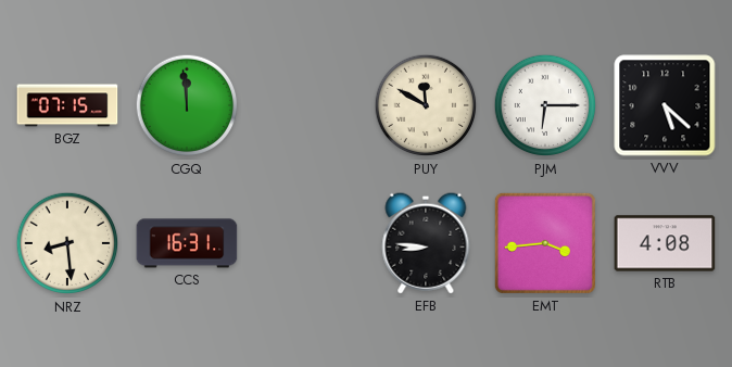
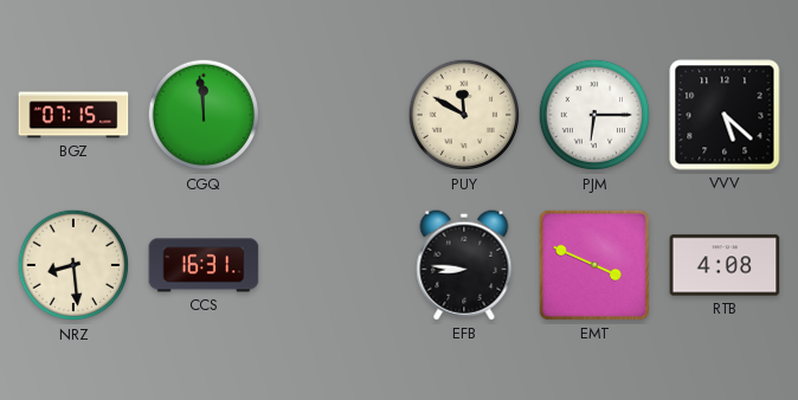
EMT: 3:44 -> 3:49
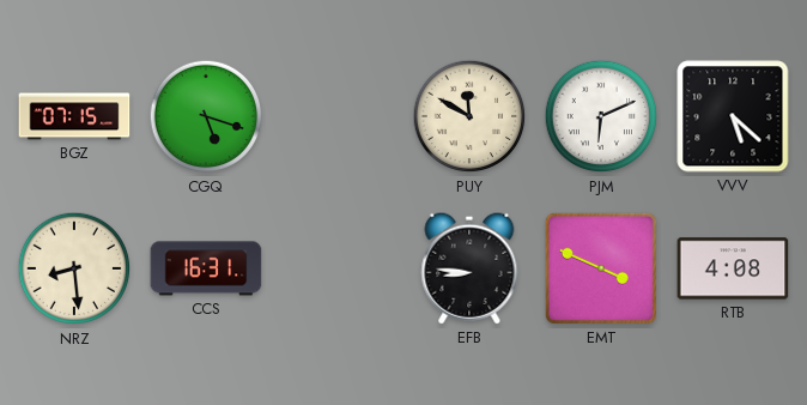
CGQ: 11:59 -> 5:18
PJM: 6:15 -> 6:11
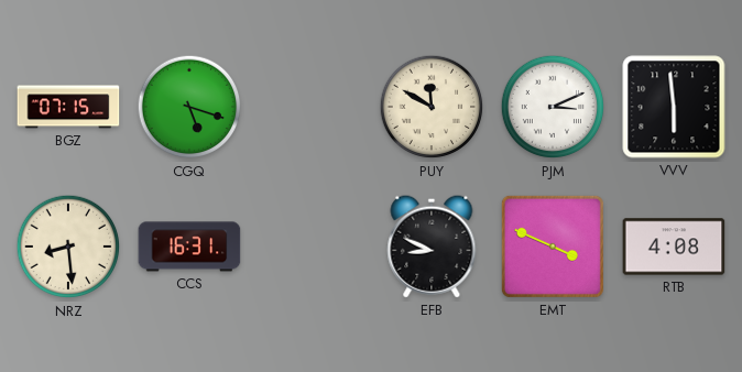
PJM: 6:11 -> 3:11
VVV: 5:22 -> 5:59
EFB: 8:46 -> 8:49
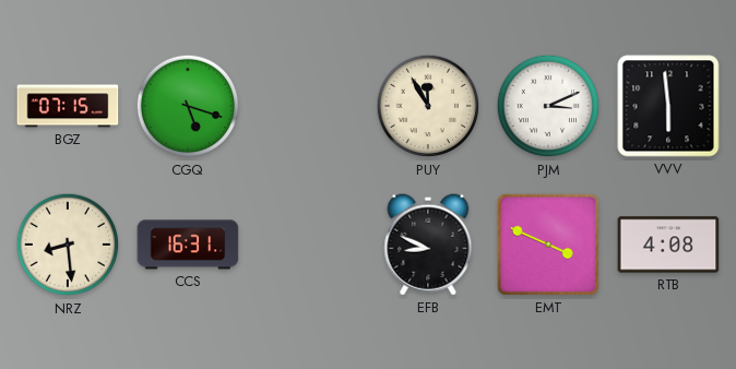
PUY: 11:50 -> 11:55
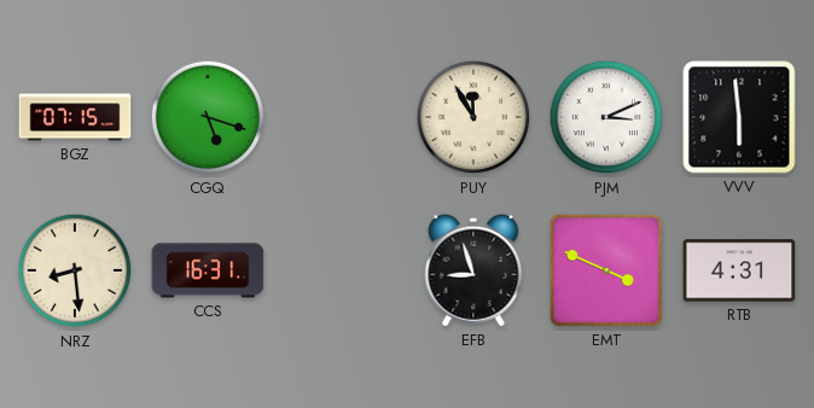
EFB: 8:49 -> 8:57
RTB: 4:08 -> 4:31
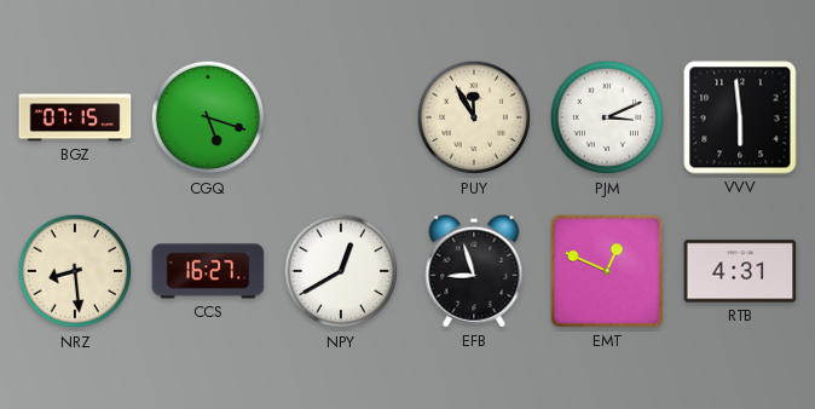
CCS: 16:31 -> 16:27
NPY: none -> 12:40
EMT: 3:49 -> 12:49
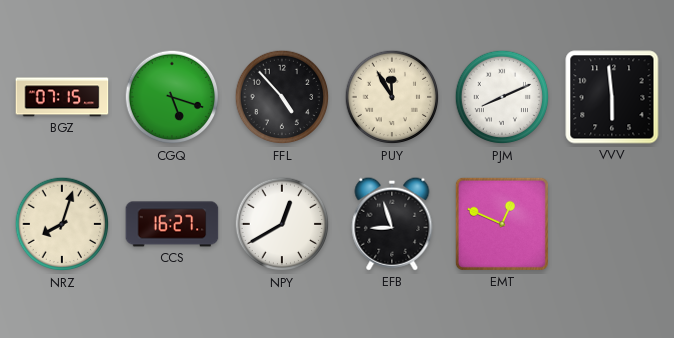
FFL: none -> 4:53
PJM: 3:11 -> 8:11
NRZ: 8:29 -> 8:03
RTB: 4:31 -> none
